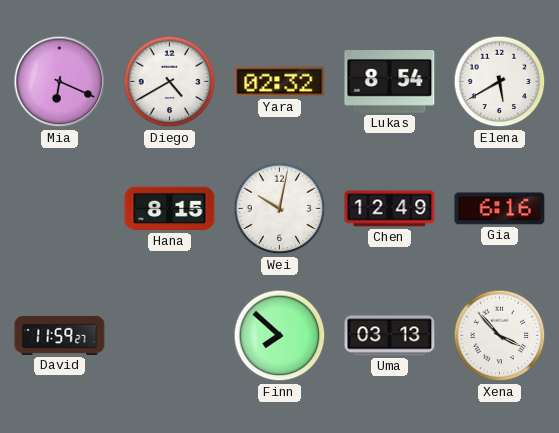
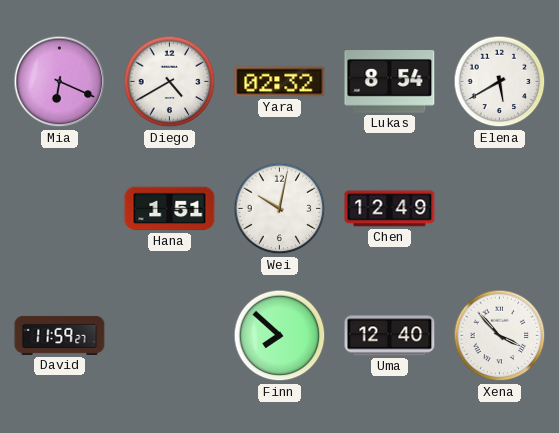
Hana: 8:15 -> 1:51
Gia: 6:16 -> none
Uma: 03:13 -> 12:40
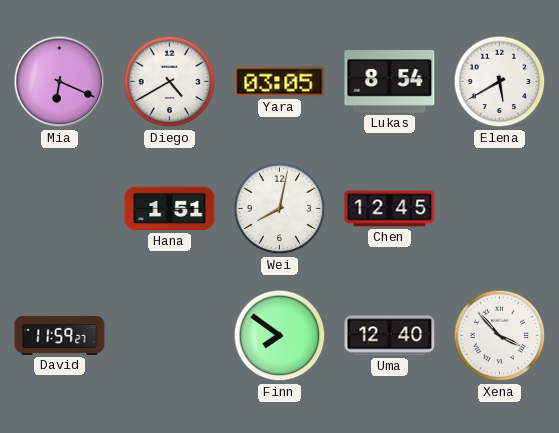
Yara: 02:32 -> 03:05
Wei: 10:02 -> 8:02
Chen: 12:49 -> 12:45
Finn: 7:52 -> 7:51
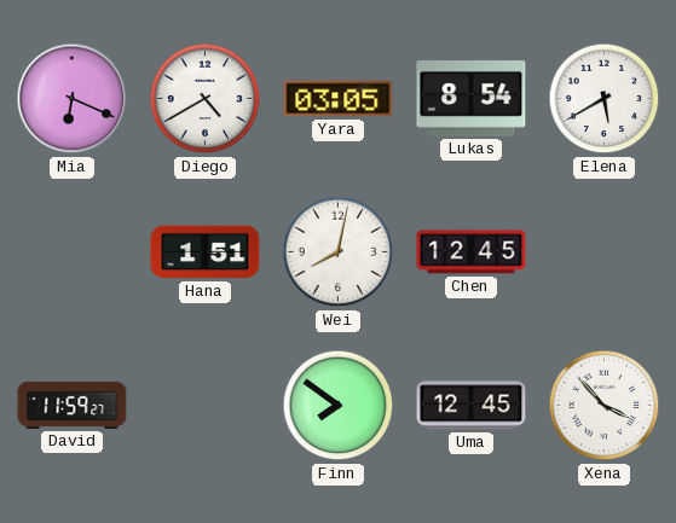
Uma: 12:40 -> 12:45
